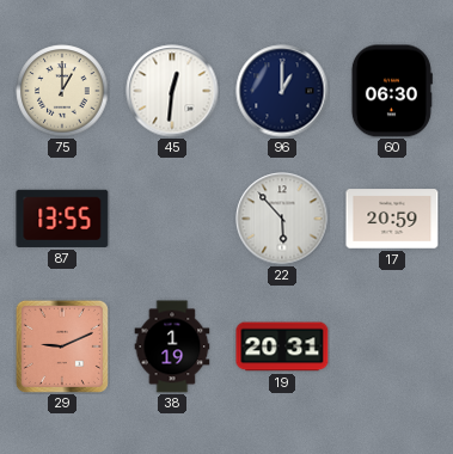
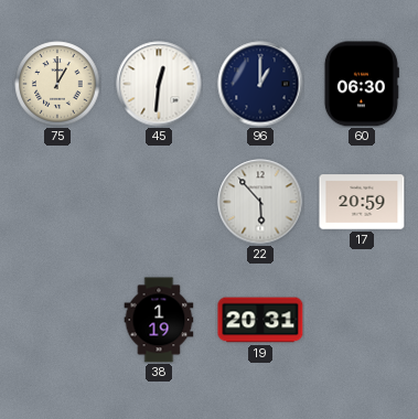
87: 13:55 -> none
29: 9:11 -> none
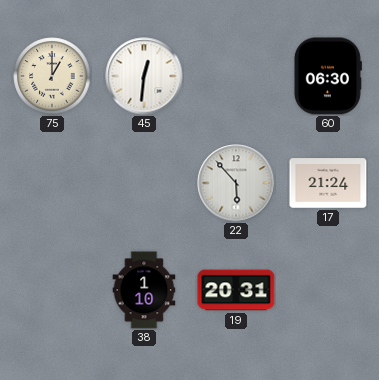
96: 1:00 -> none
17: 20:59 -> 21:24
38: 1:19 -> 1:10
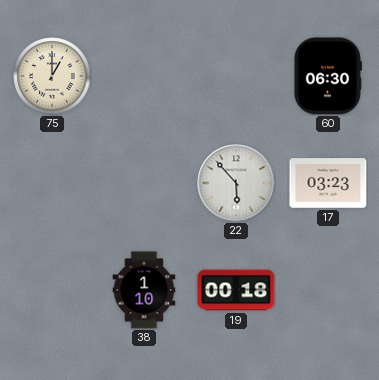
45: 12:31 -> none
17: 21:24 -> 03:23
19: 20:31 -> 00:18
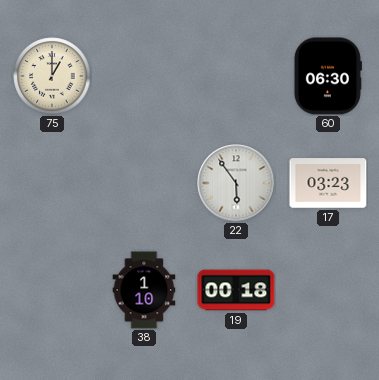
22: 5:53 -> 5:54
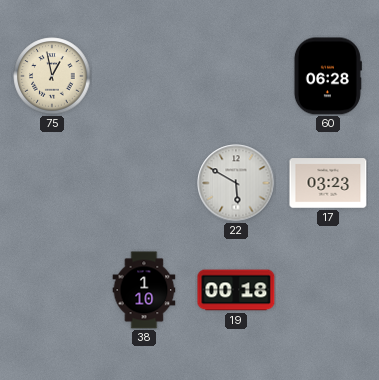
75: 1:00 -> 12:58
60: 06:30 -> 06:28
22: 5:54 -> 5:50
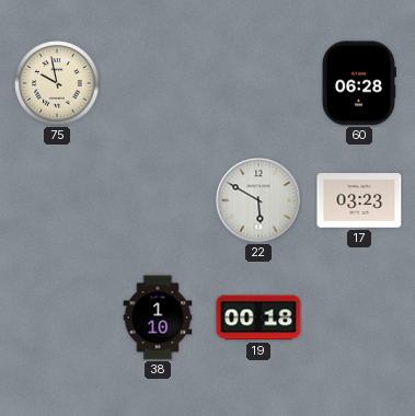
75: 12:58 -> 9:58
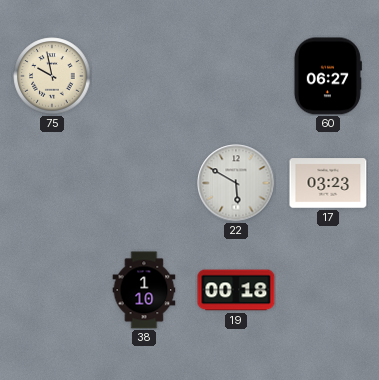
60: 06:28 -> 06:27
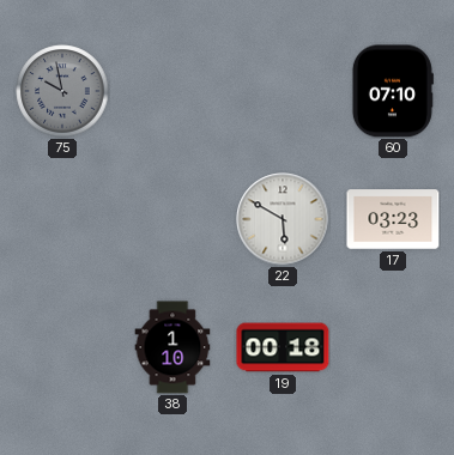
75 dial: cream -> grey
60: 06:27 -> 07:10
